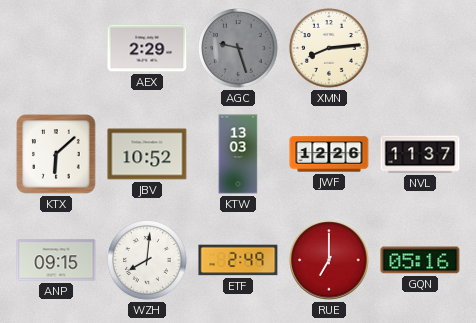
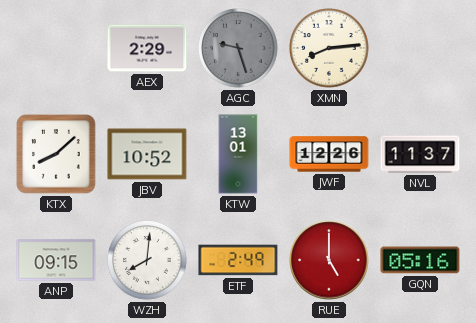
KTX: 6:08 -> 8:08
KTW: 13:03 -> 13:01
RUE: 7:00 -> 5:00
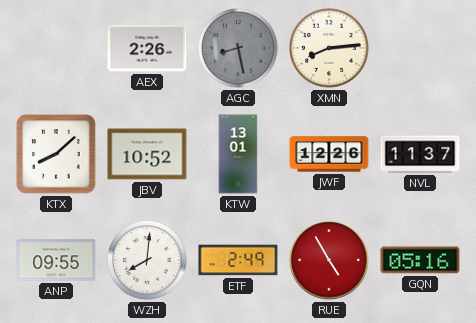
AEX: 2:29 -> 2:26
AGC: 9:27 -> 8:28
ANP: 09:15 -> 09:55
RUE: 5:00 -> 4:55
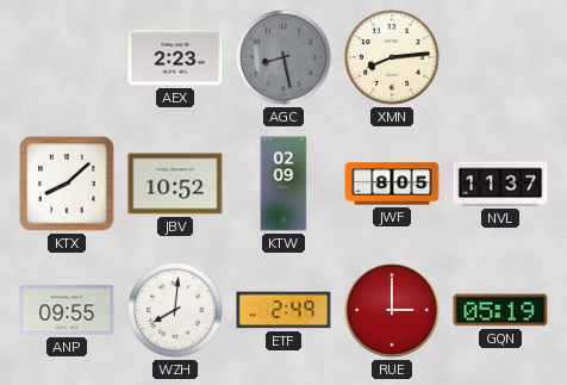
AEX: 2:26 -> 2:23
KTW: 13:01 -> 02:09
JWF: 12:26 -> 8:05
RUE: 4:55 -> 3:00
GQN: 05:16 -> 05:19
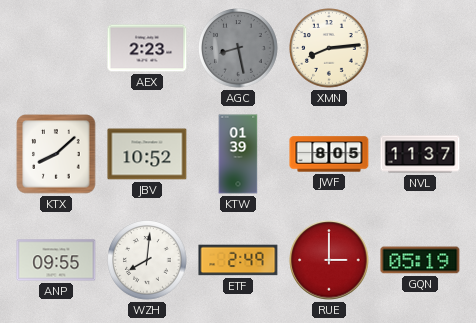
KTW: 02:09 -> 01:39
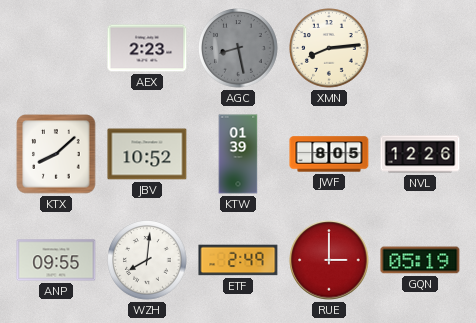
NVL: 11:37 -> 12:26
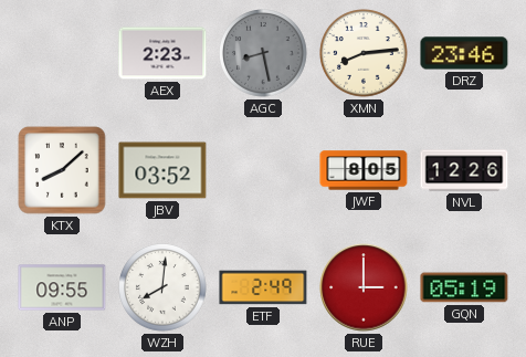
DRZ: none -> 23:46
JBV: 10:52 -> 03:52
KTW: 01:39 -> none
